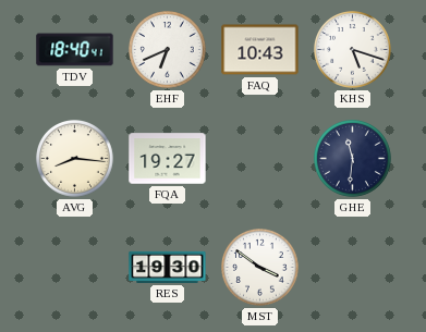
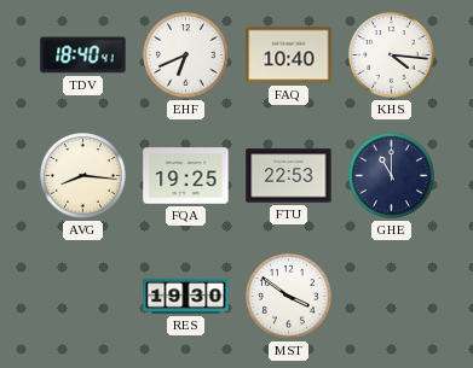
FAQ: 10:43 -> 10:40
KHS: 5:18 -> 4:16
FQA: 19:27 -> 19:25
FTU: none -> 22:53
GHE: 11:31 -> 11:00
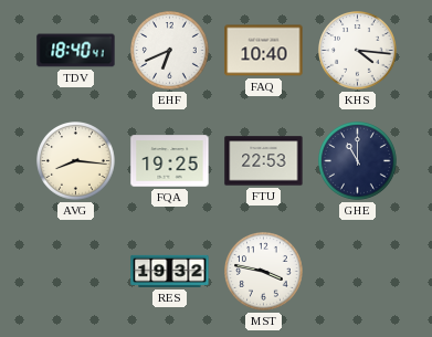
RES: 19:30 -> 19:32
MST: 3:51 -> 3:47
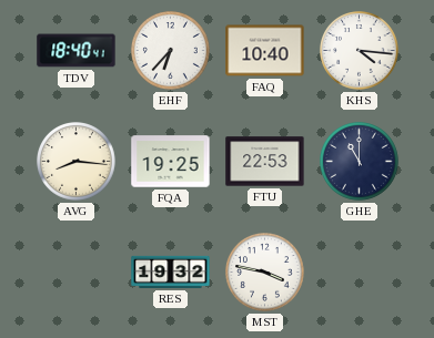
EHF: 6:41 -> 6:37
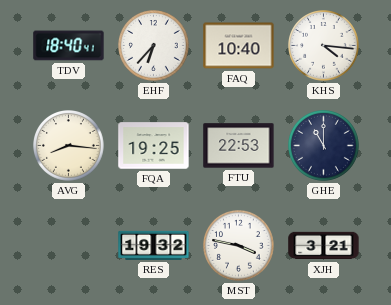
XJH: none -> 3:21
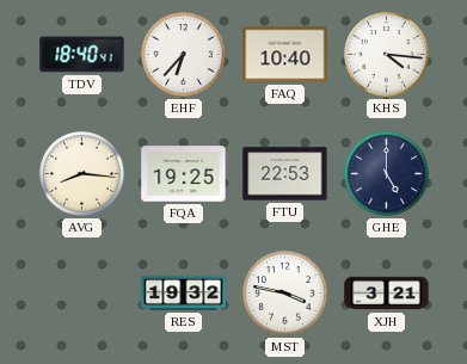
GHE: 11:00 -> 5:00
